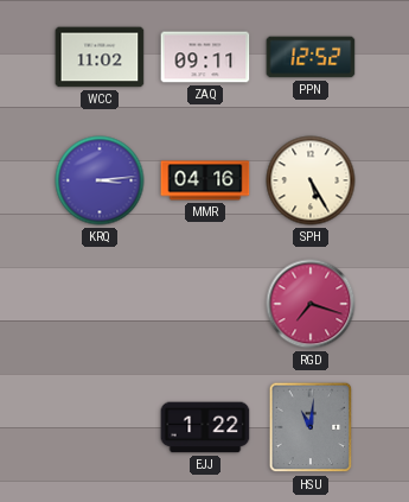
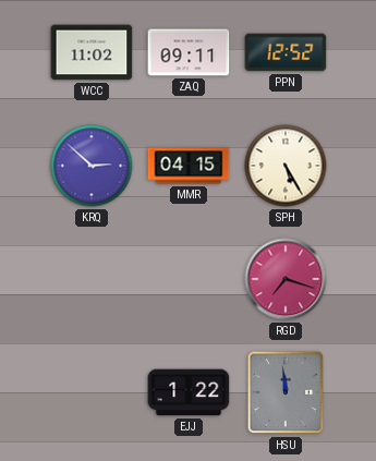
KRQ: 3:14 -> 2:52
MMR: 04:16 -> 04:15
HSU: 11:01 -> 11:59
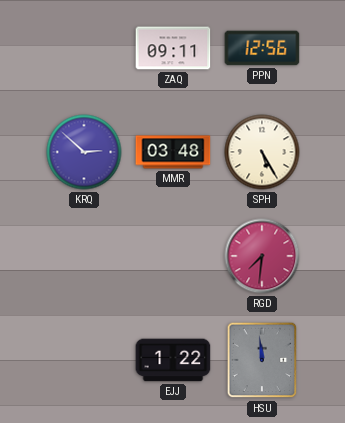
WCC: 11:02 -> none
PPN: 12:52 -> 12:56
MMR: 04:15 -> 03:48
RGD: 7:18 -> 7:31
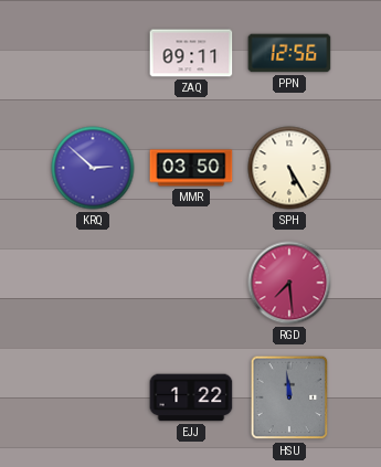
MMR: 03:48 -> 03:50
RGD: 7:31 -> 7:29
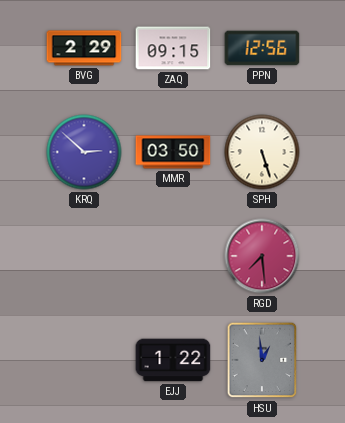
BVG: none -> 2:29
ZAQ: 09:11 -> 09:15
SPH: 5:25 -> 5:27
HSU: 11:59 -> 12:59
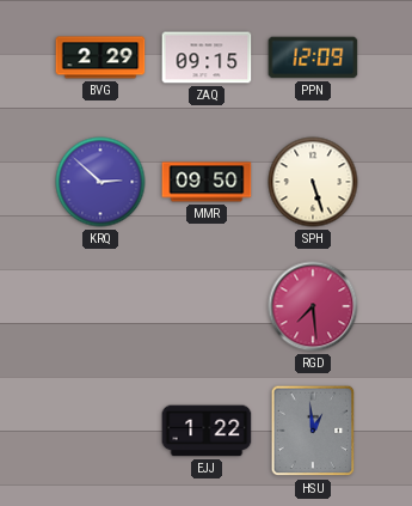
PPN: 12:56 -> 12:09
MMR: 03:50 -> 09:50
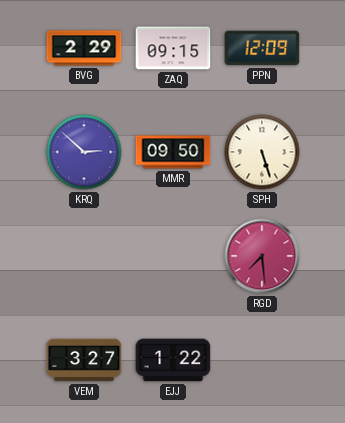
VEM: none -> 3:27
HSU: 12:59 -> none
